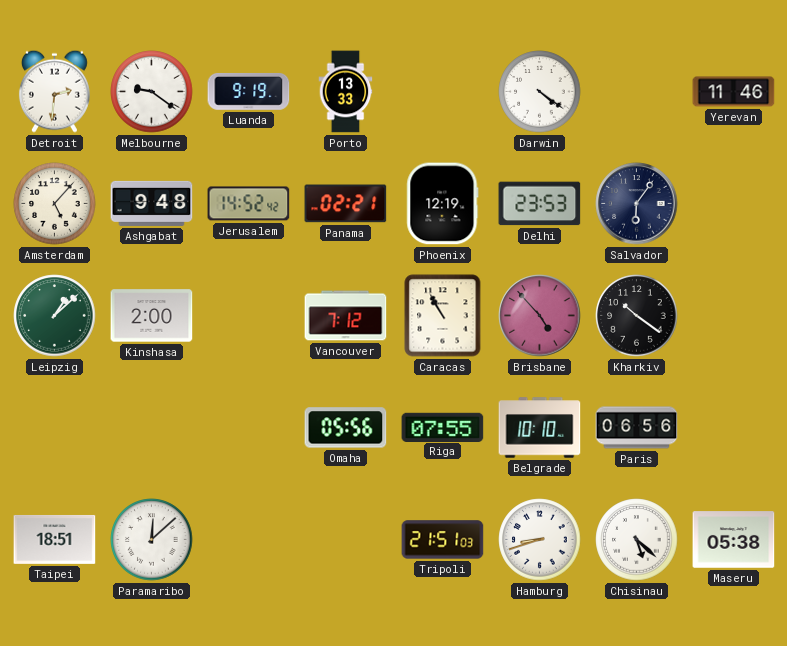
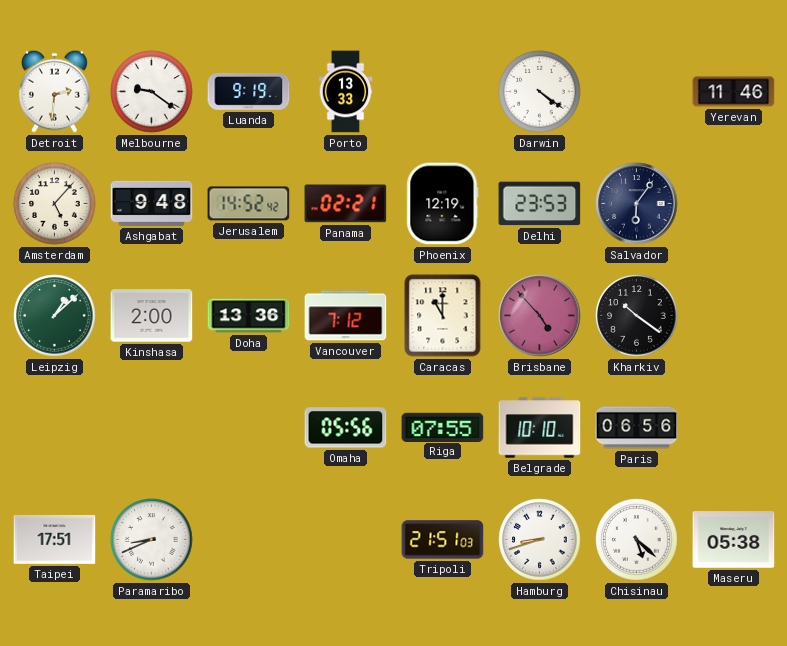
Doha: none -> 13:36
Caracas: 10:55 -> 11:00
Taipei: 18:51 -> 17:51
Paramaribo: 12:08 -> 8:41
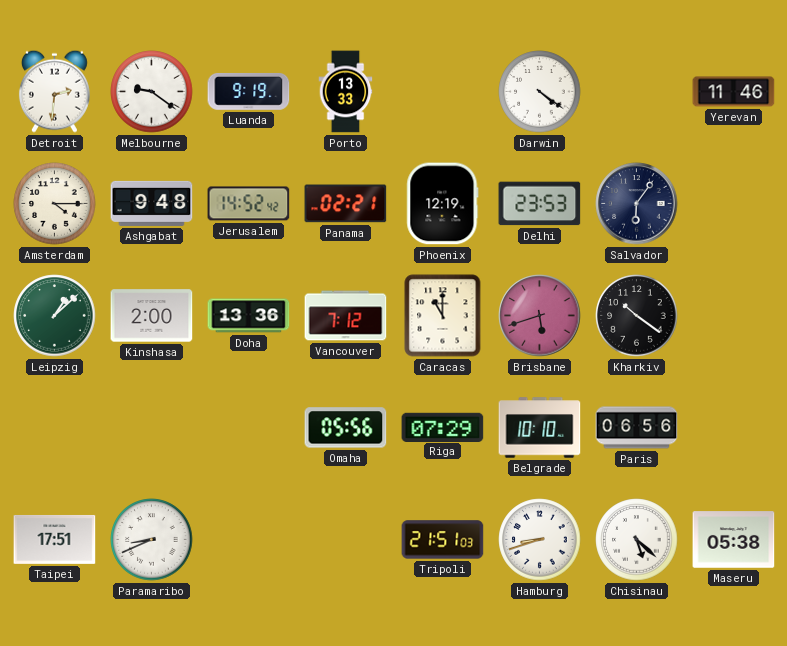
Amsterdam: 5:07 -> 4:15
Brisbane: 4:53 -> 5:42
Riga: 07:55 -> 07:29
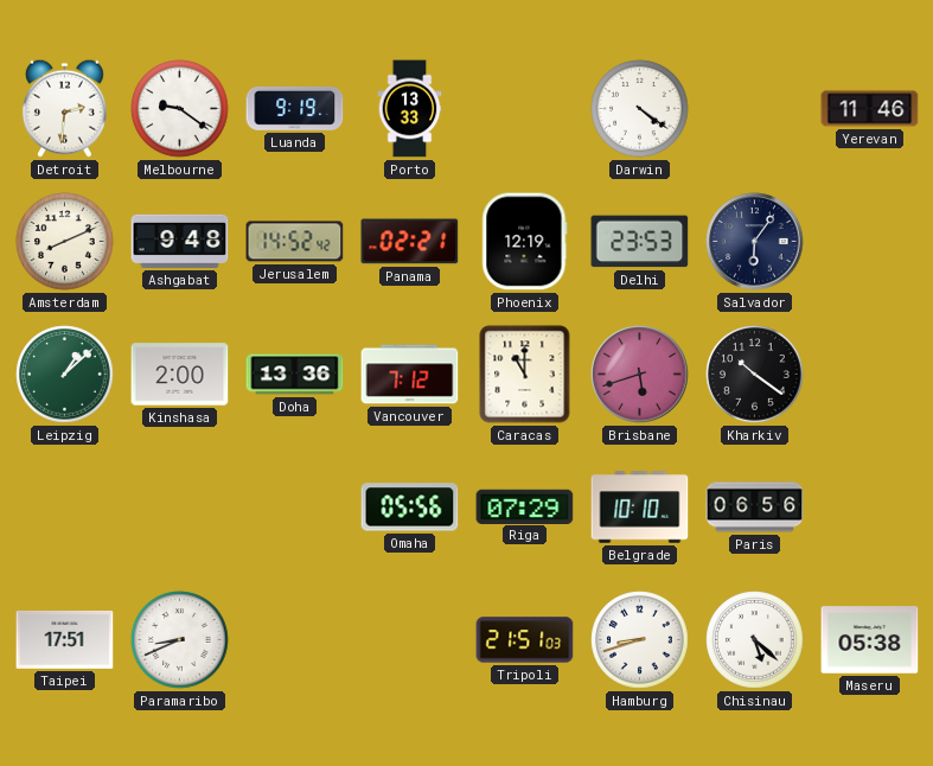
Amsterdam: 4:15 -> 8:11
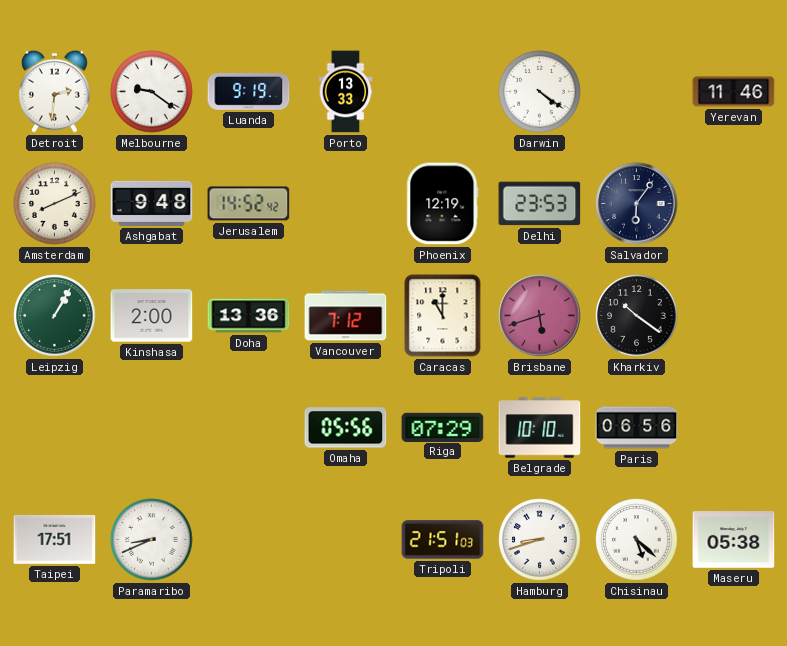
Panama: 02:21 -> none
Leipzig: 1:08 -> 1:05
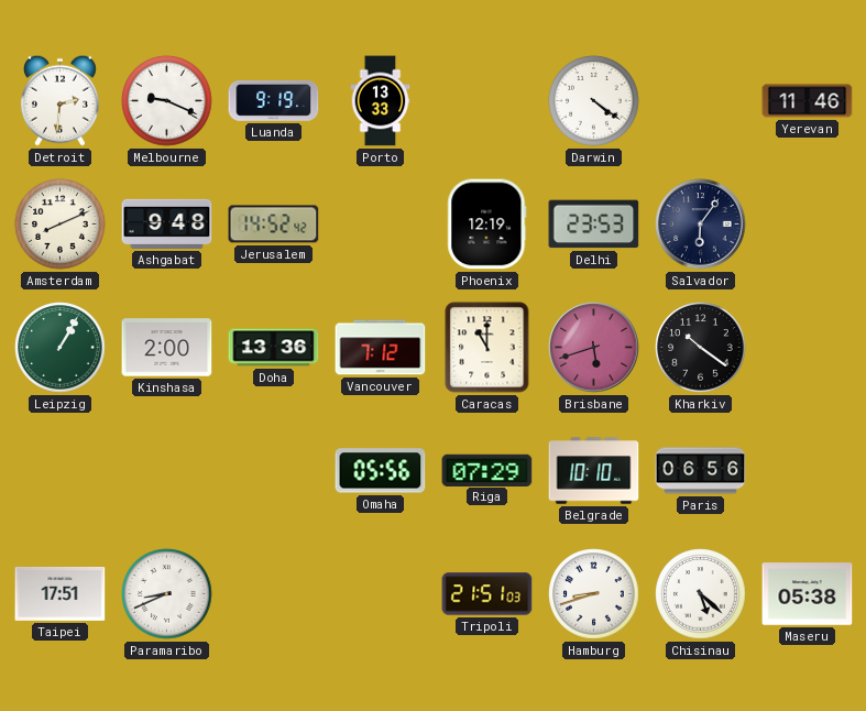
Melbourne: 9:21 -> 9:19
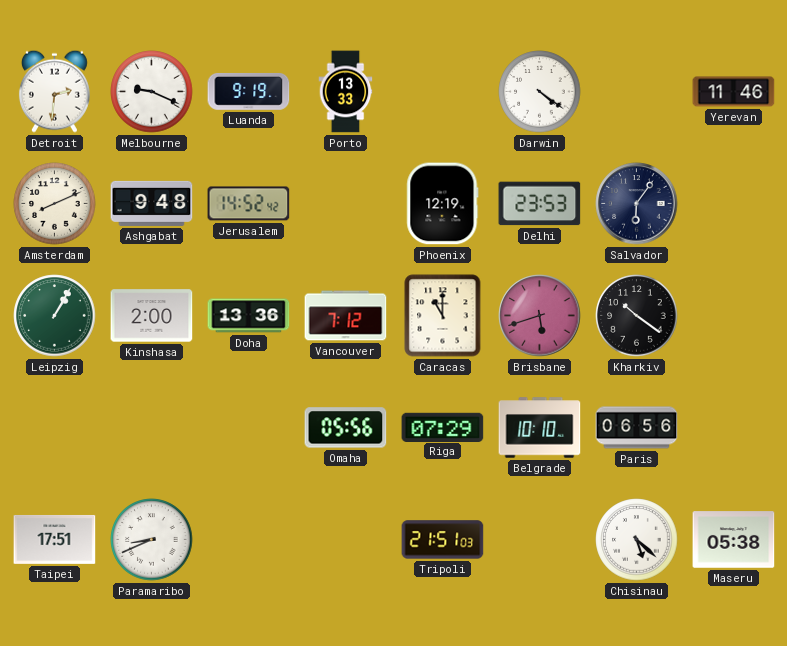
Hamburg: 8:42 -> none
